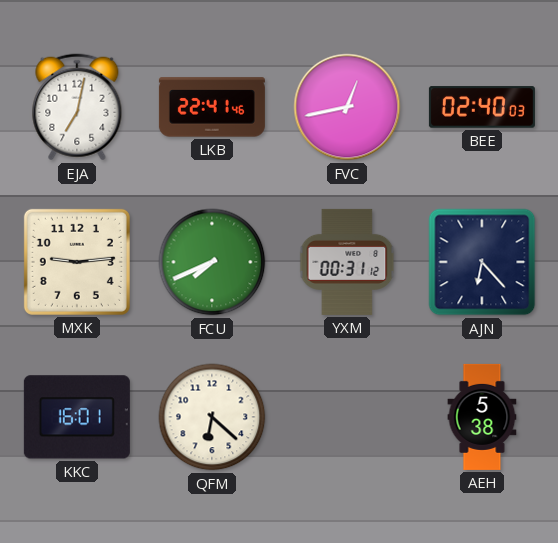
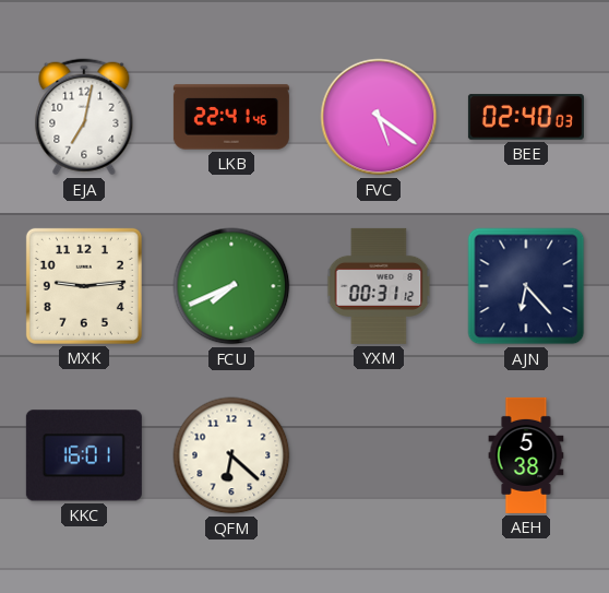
FVC: 12:43 -> 5:21
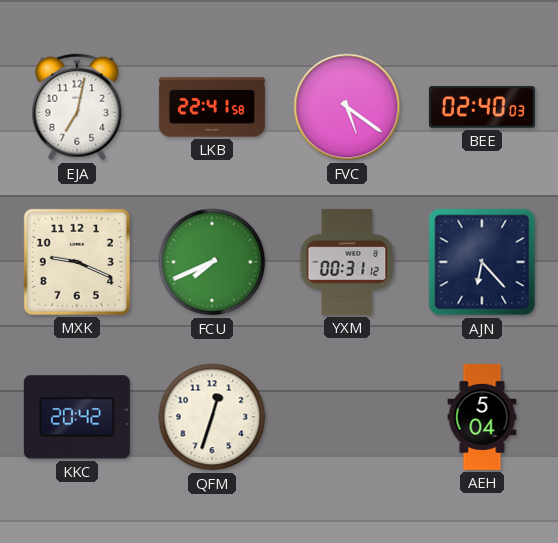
LKB: 22:41:46 -> 22:41:58
MXK: 9:14 -> 9:19
KKC: 16:01 -> 20:42
QFM: 6:22 -> 12:33
AEH: 5:38 -> 5:04
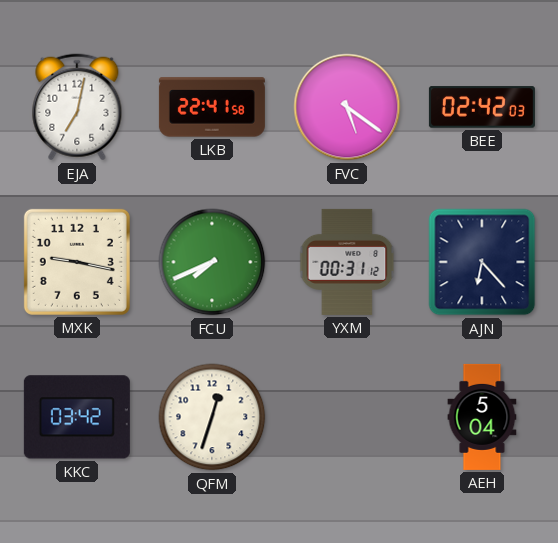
BEE: 02:40 -> 02:42
MXK: 9:19 -> 9:17
KKC: 20:42 -> 03:42
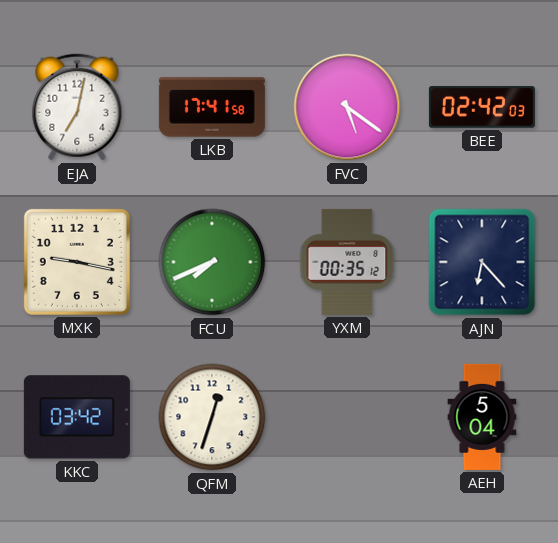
LKB: 22:41 -> 17:41
YXM: 00:31 -> 00:35
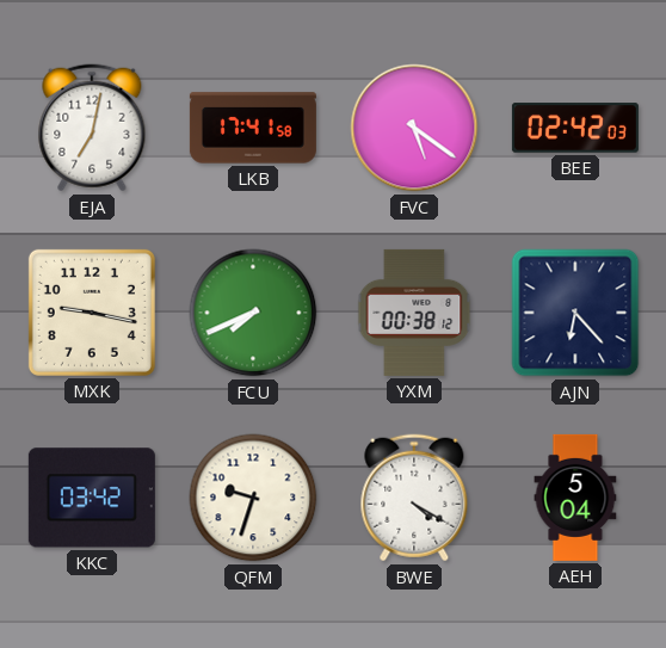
YXM: 00:35 -> 00:38
QFM: 12:33 -> 9:33
BWE: none -> 4:20
